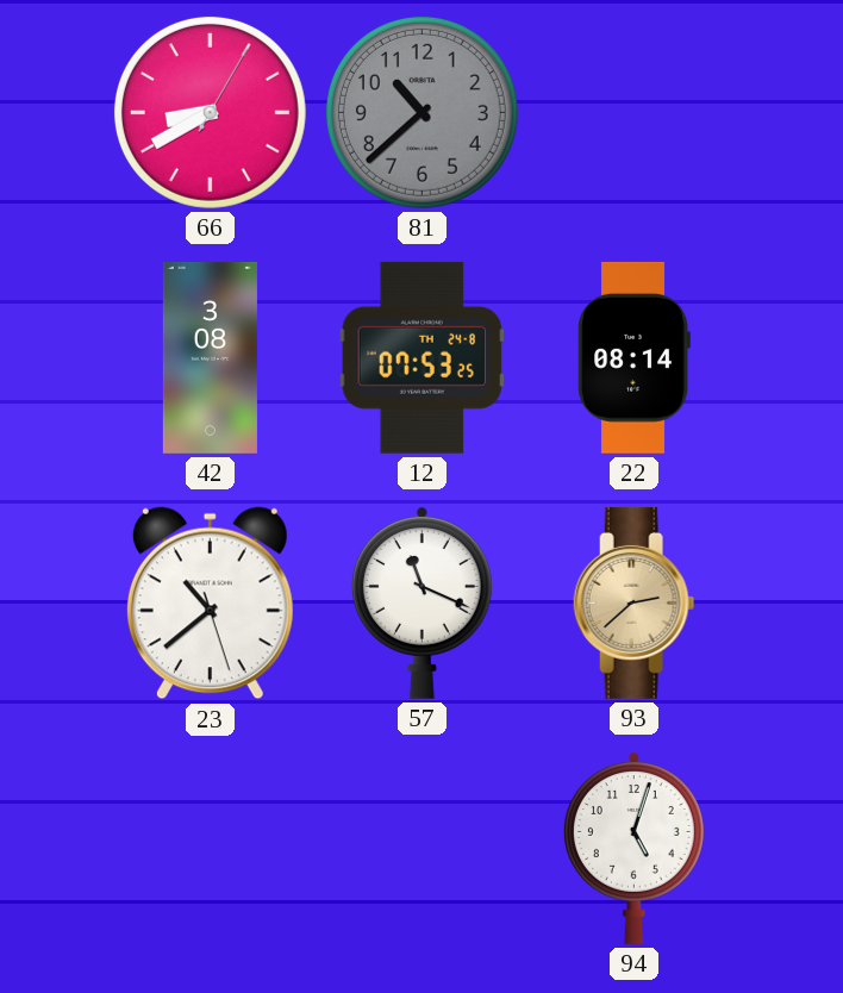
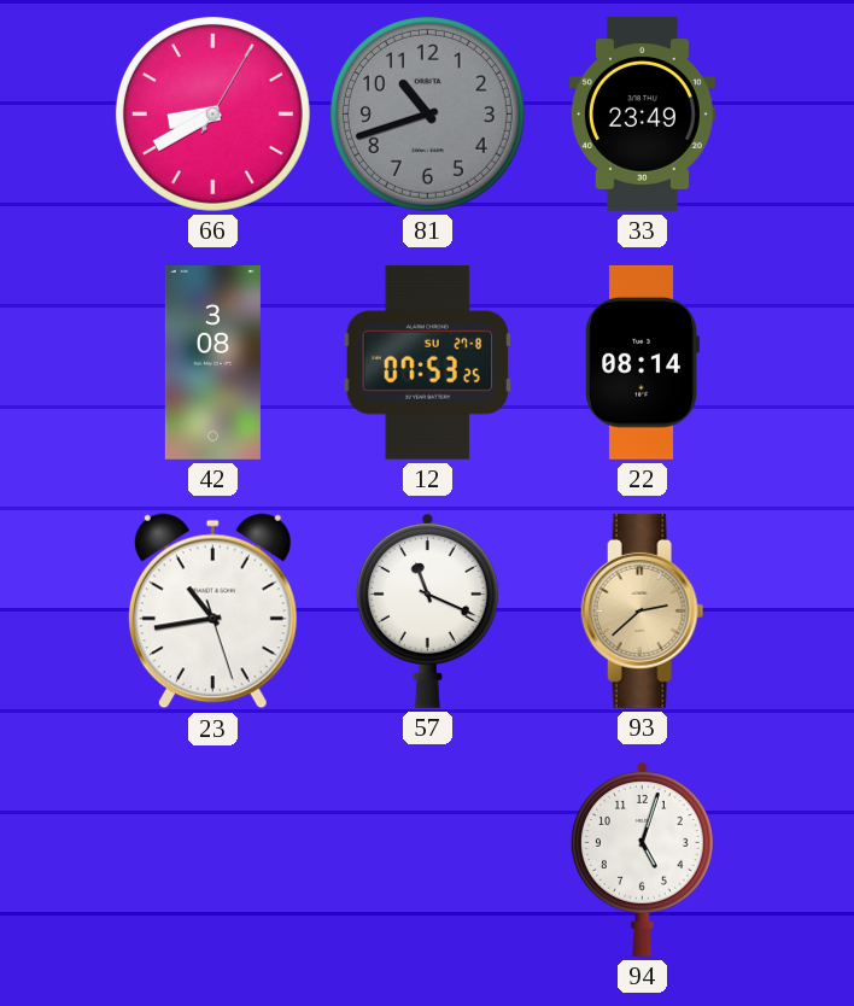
81: 10:38 -> 10:42
33: none -> 23:49
12 date: TH 24-8 -> SU 27-8
23: 10:38 -> 10:43
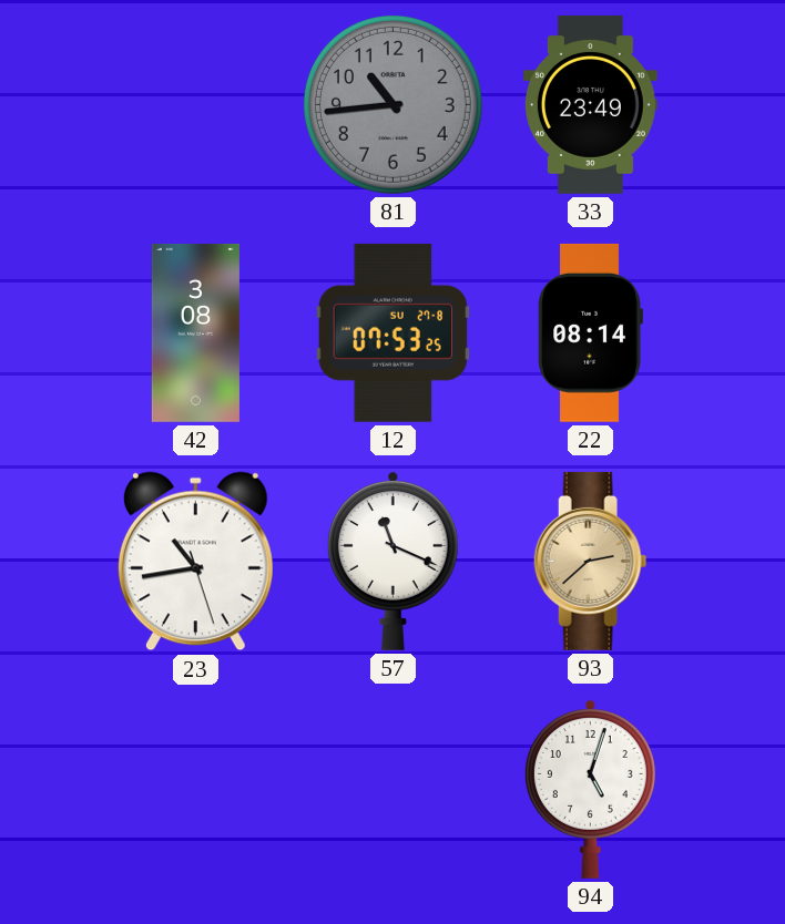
66: 8:40 -> none
81: 10:42 -> 10:44
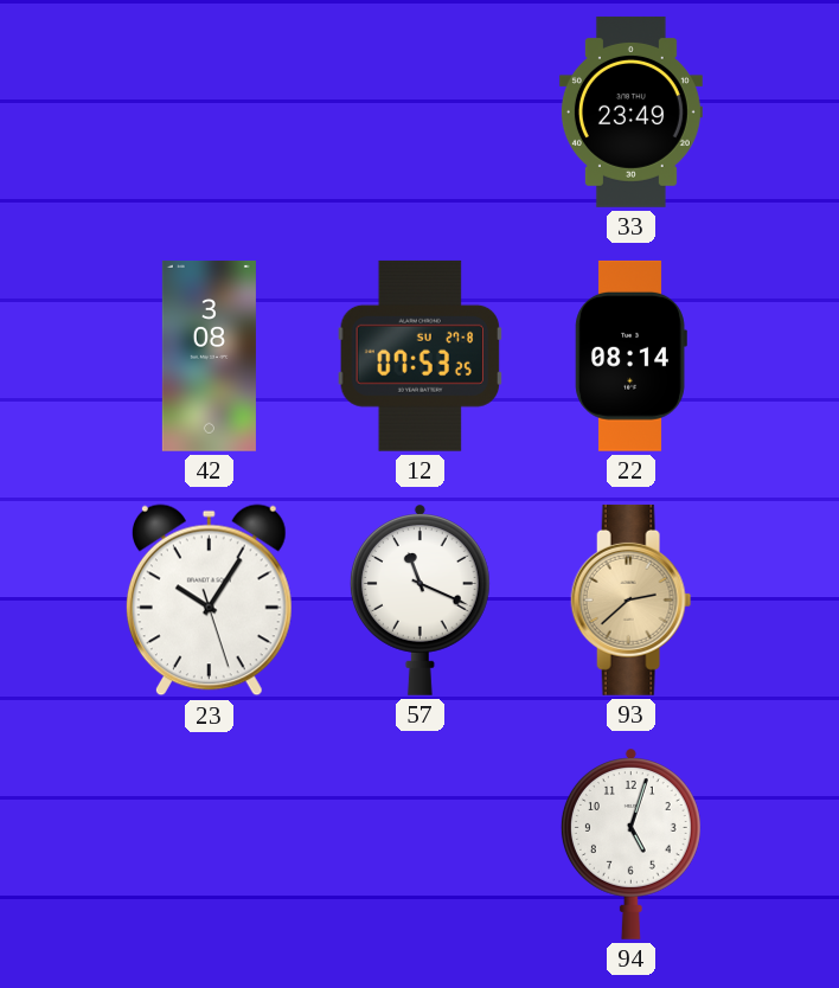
81: 10:44 -> none
23: 10:43 -> 10:05
